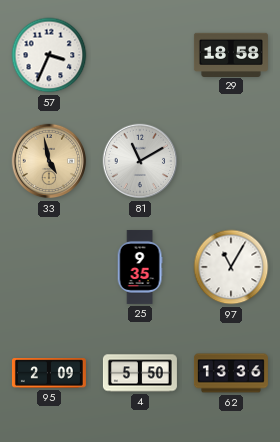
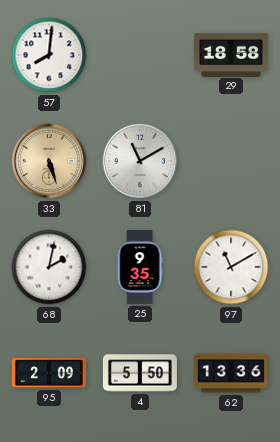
57: 3:34 -> 8:01
33: 4:58 -> 5:27
68: none -> 2:02
97: 11:05 -> 11:10
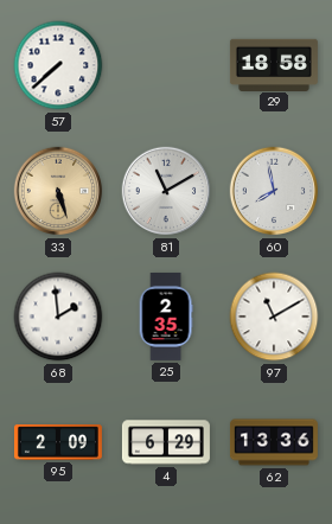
57: 8:01 -> 7:38
60: none -> 7:58
68: 2:02 -> 1:59
25: 9:35 -> 2:35
4: 5:50 -> 6:29
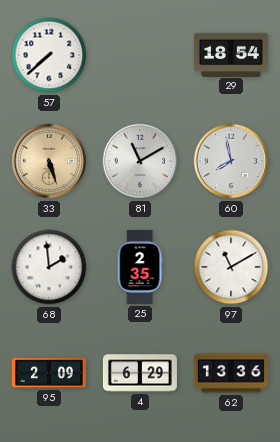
29: 18:58 -> 18:54
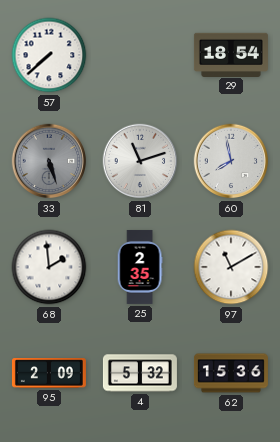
33 dial: champagne -> grey
81: 11:10 -> 11:12
4: 6:29 -> 5:32
62: 13:36 -> 15:36
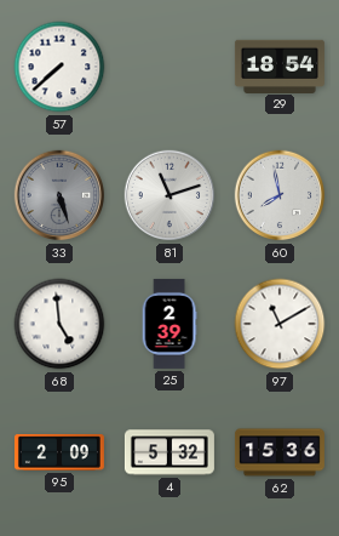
68: 1:59 -> 4:59
25: 2:35 -> 2:39
